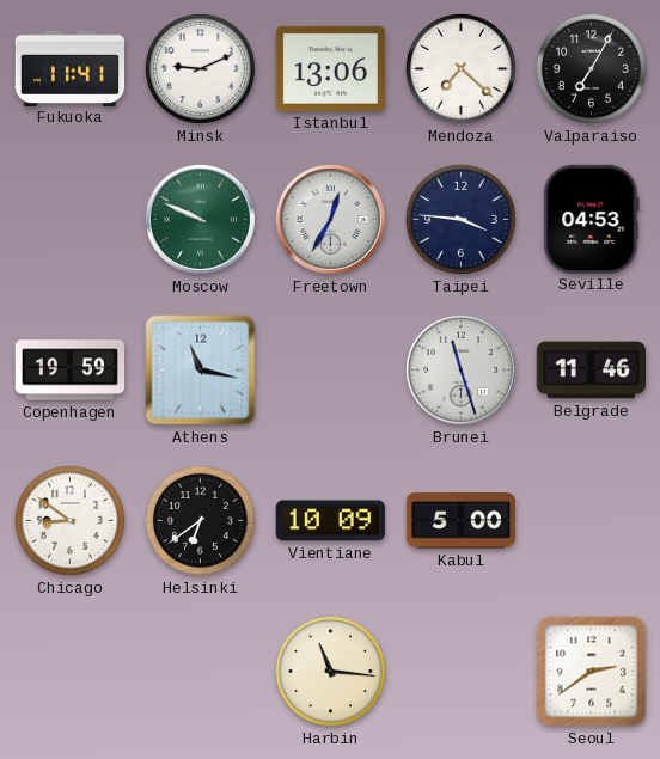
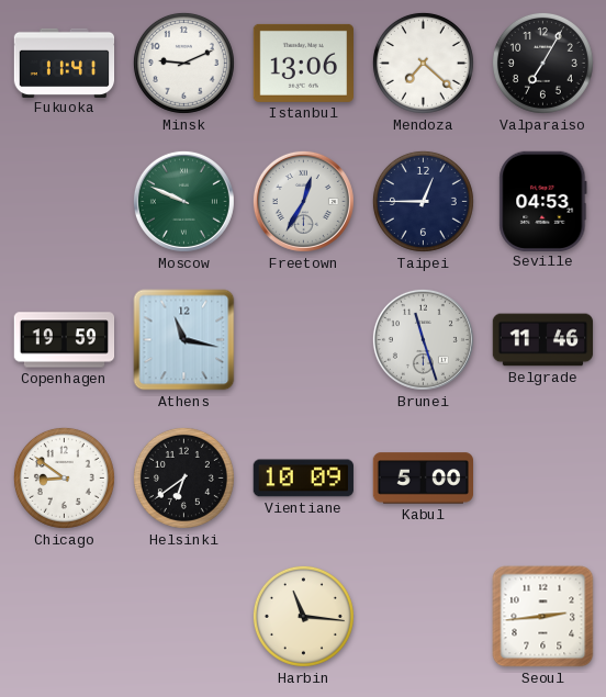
Taipei: 3:46 -> 12:45
Seoul: 2:39 -> 2:44
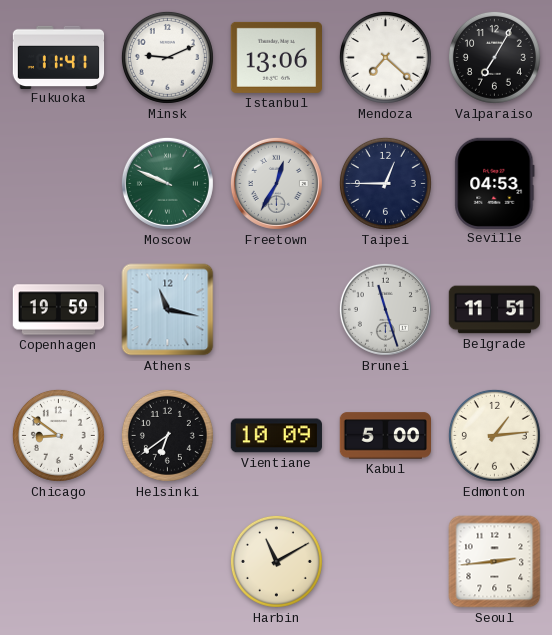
Belgrade: 11:46 -> 11:51
Edmonton: none -> 1:14
Harbin: 11:16 -> 11:10
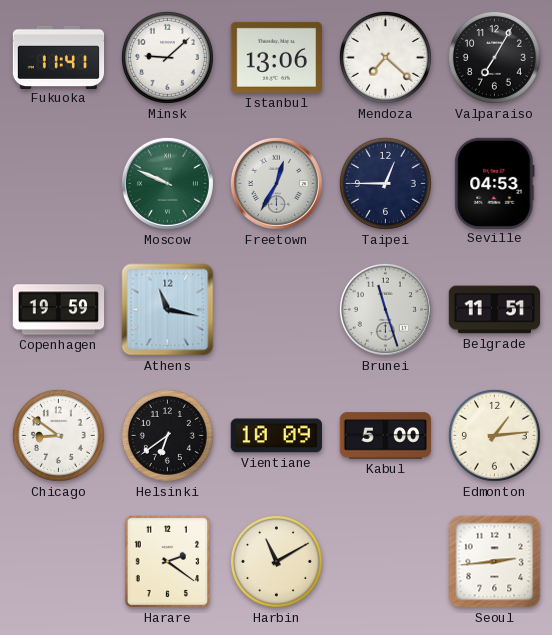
Minsk: 9:11 -> 9:08
Harare: none -> 2:21
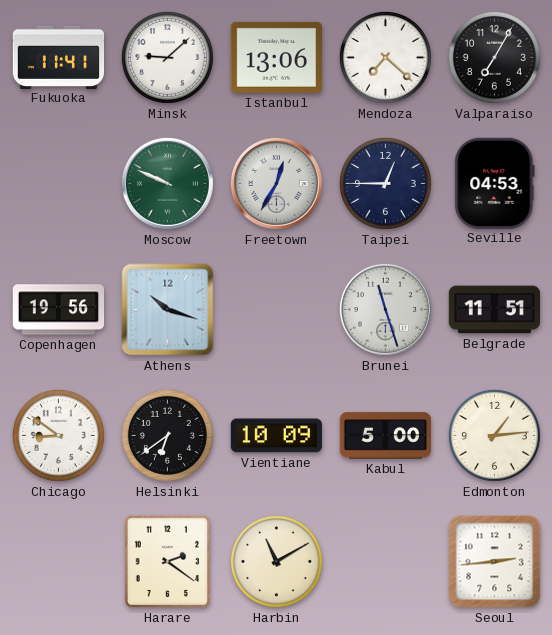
Copenhagen: 19:59 -> 19:56
Athens: 11:17 -> 10:18
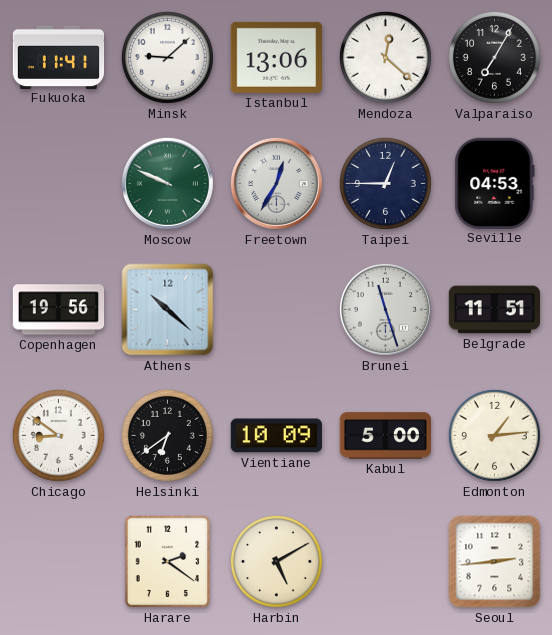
Mendoza: 7:22 -> 12:22
Athens: 10:18 -> 10:22
Harbin: 11:10 -> 5:10
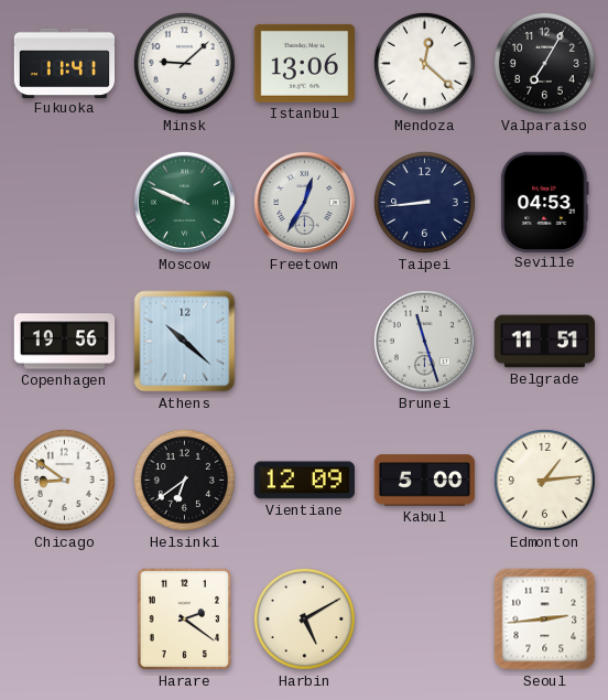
Taipei: 12:45 -> 8:44
Vientiane: 10:09 -> 12:09
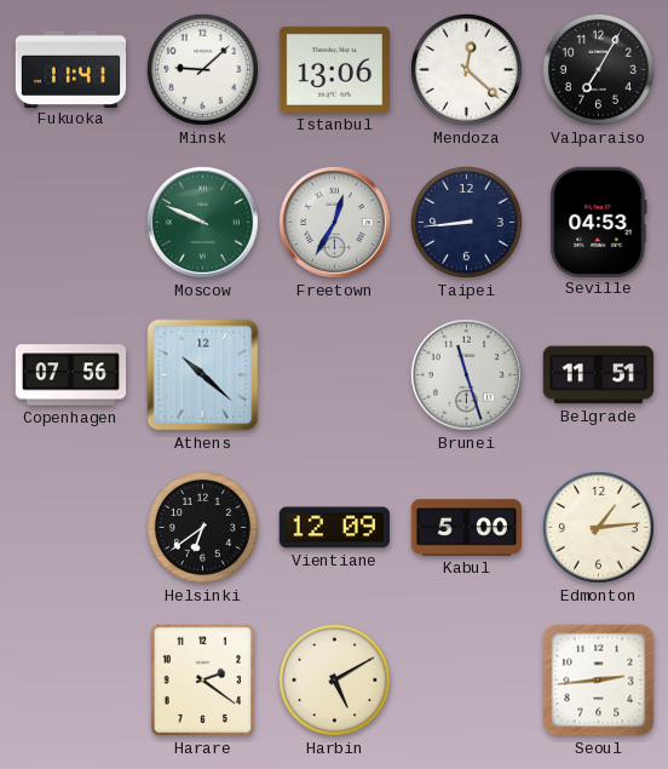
Copenhagen: 19:56 -> 07:56
Chicago: 8:51 -> none
